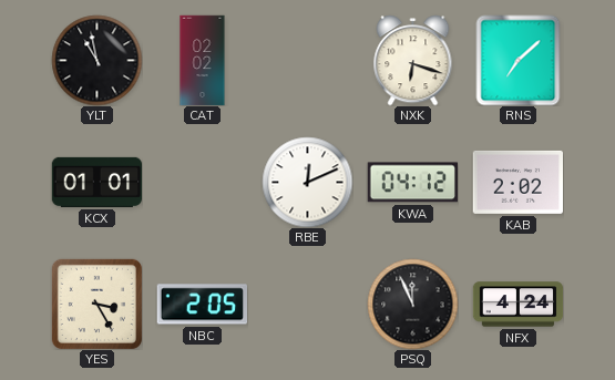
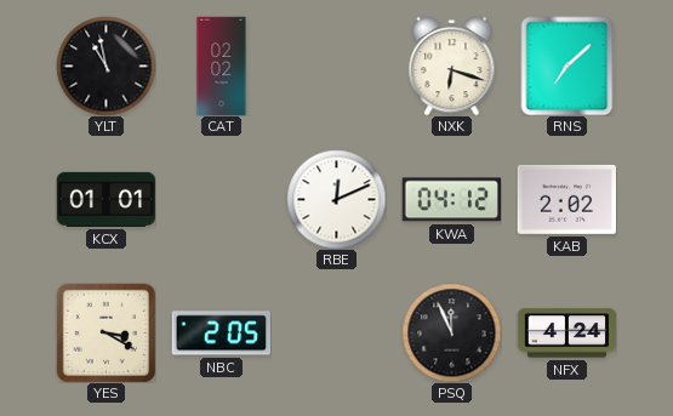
YES: 3:25 -> 3:20
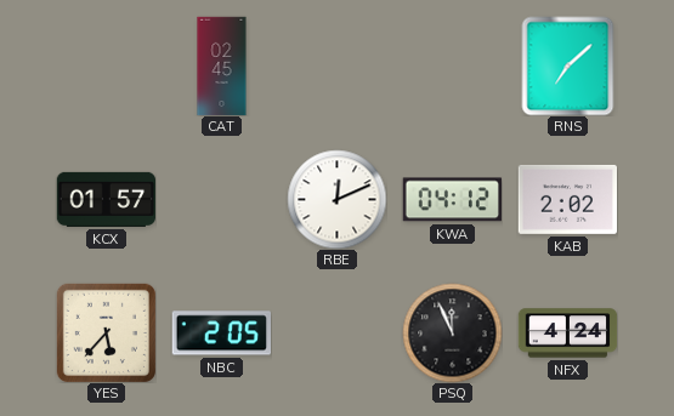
YLT: 10:58 -> none
CAT: 02:02 -> 02:45
NXK: 6:18 -> none
KCX: 01:01 -> 01:57
YES: 3:20 -> 5:37
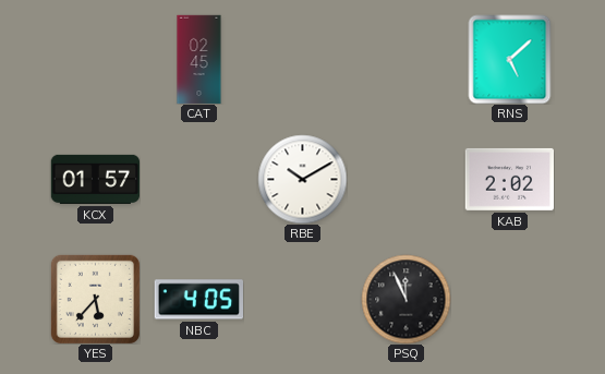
RNS: 7:08 -> 5:08
RBE: 12:11 -> 10:10
KWA: 04:12 -> none
NBC: 2:05 -> 4:05
NFX: 4:24 -> none
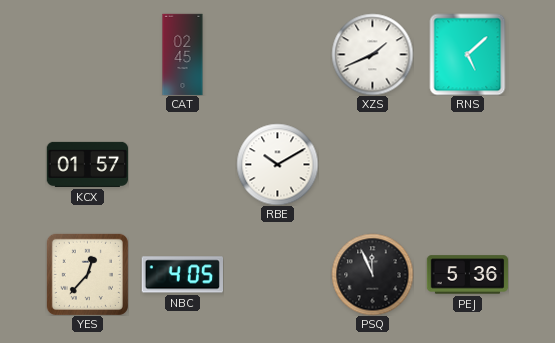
XZS: none -> 1:41
KAB: 2:02 -> none
YES: 5:37 -> 12:37
PEJ: none -> 5:36
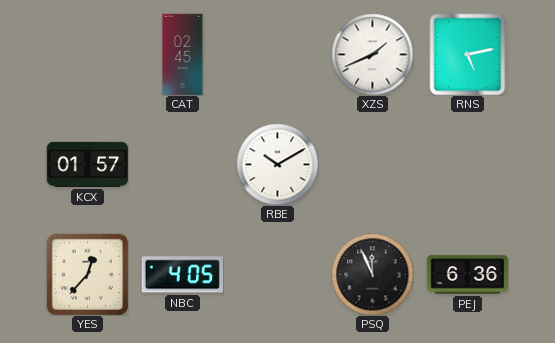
RNS: 5:08 -> 5:13
PEJ: 5:36 -> 6:36
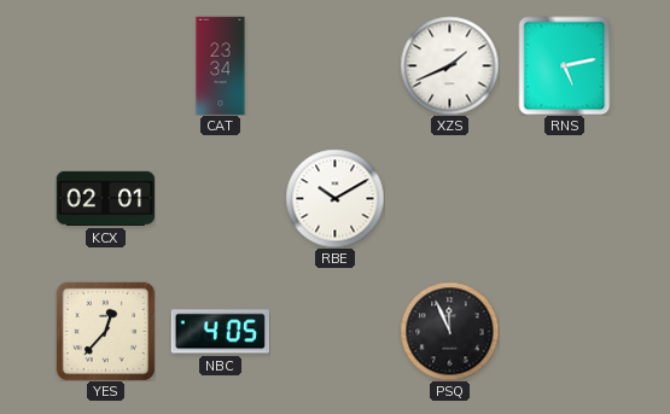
CAT: 02:45 -> 23:34
KCX: 01:57 -> 02:01
PEJ: 6:36 -> none
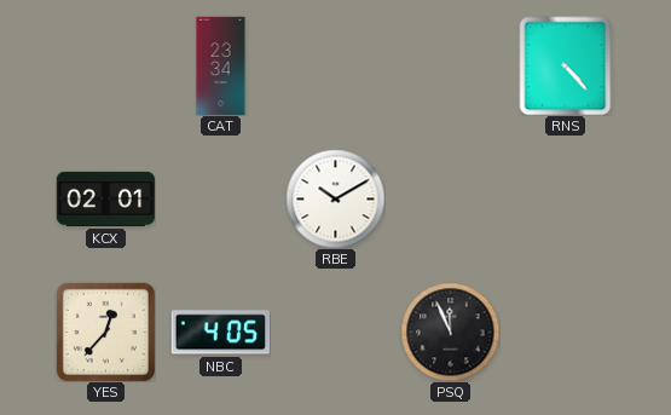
XZS: 1:41 -> none
RNS: 5:13 -> 4:23
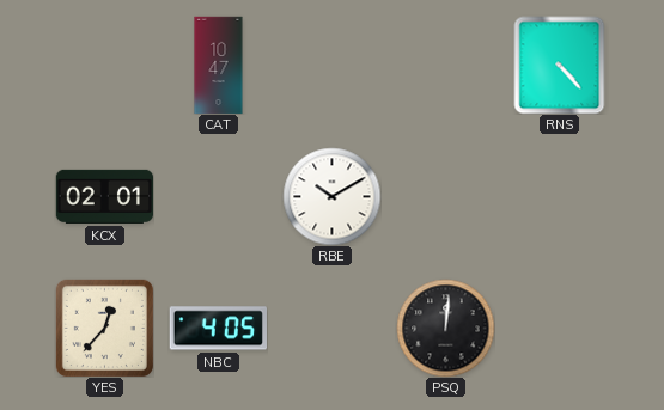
CAT: 23:34 -> 10:47
PSQ: 11:56 -> 12:01
